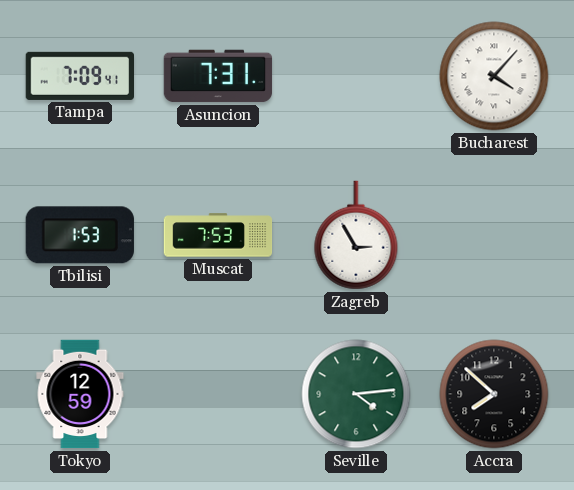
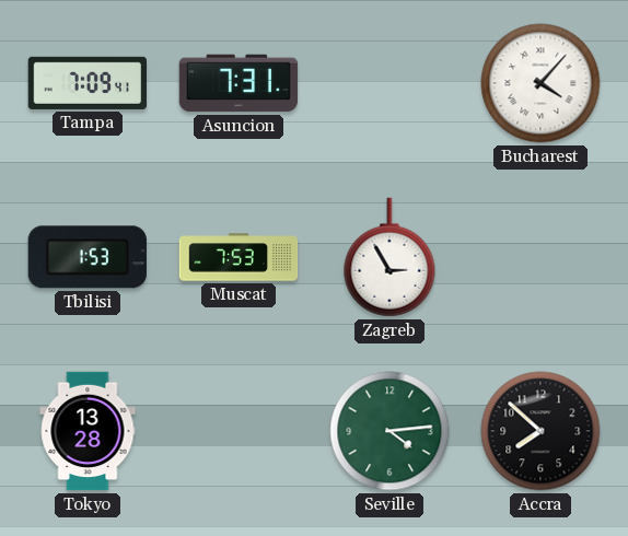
Tokyo: 12:59 -> 13:28
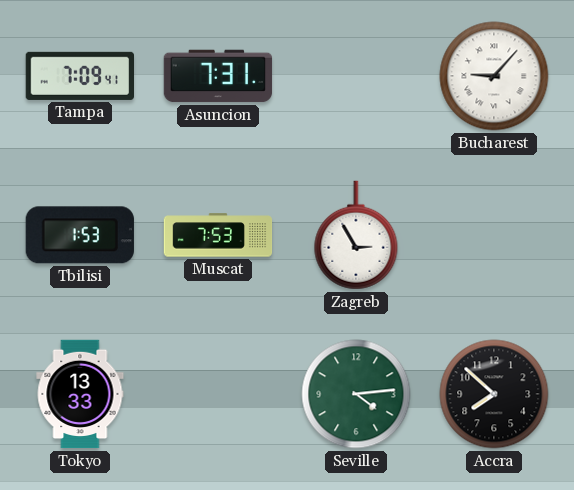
Bucharest: 4:07 -> 9:07
Tokyo: 13:28 -> 13:33
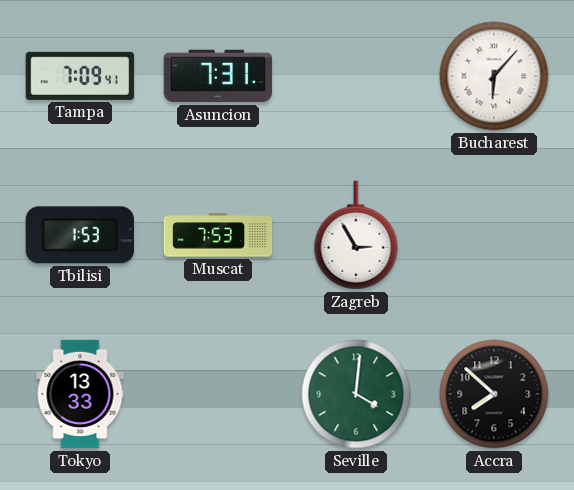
Bucharest: 9:07 -> 6:07
Seville: 4:14 -> 4:01
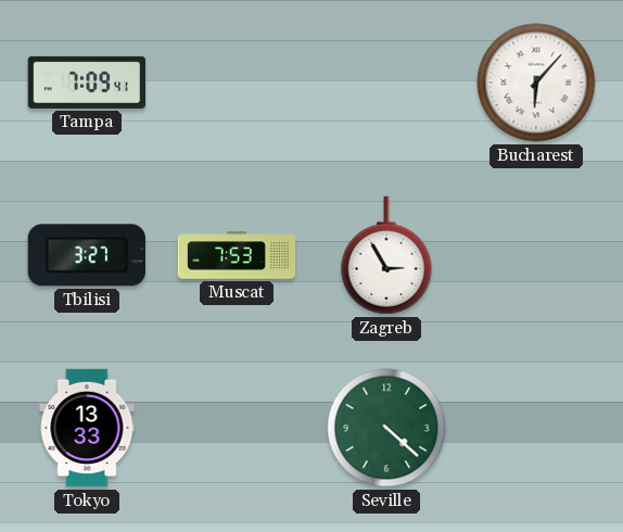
Asuncion: 7:31 -> none
Tbilisi: 1:53 -> 3:27
Seville: 4:01 -> 4:22
Accra: 7:52 -> none
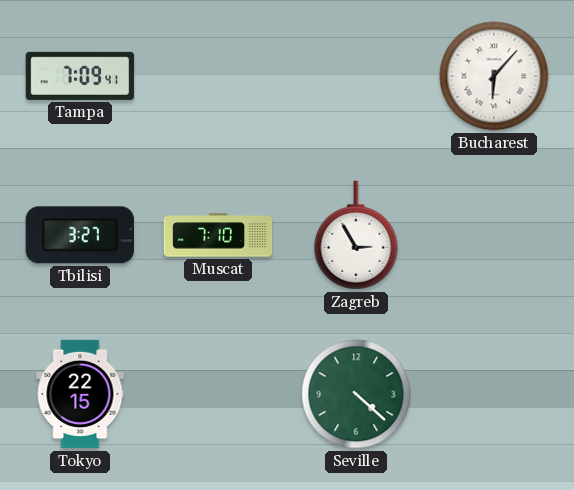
Muscat: 7:53 -> 7:10
Tokyo: 13:33 -> 22:15
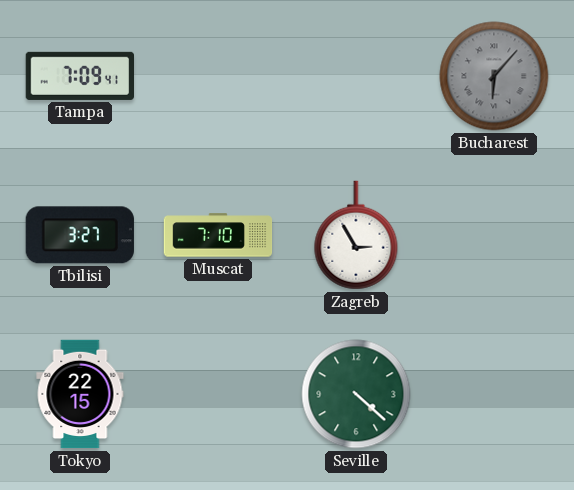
Bucharest dial: white -> grey
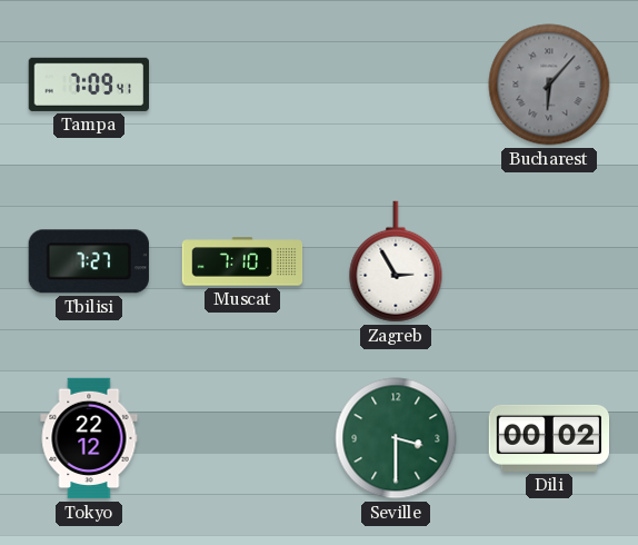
Tbilisi: 3:27 -> 7:27
Tokyo: 22:15 -> 22:12
Seville: 4:22 -> 3:30
Dili: none -> 00:02
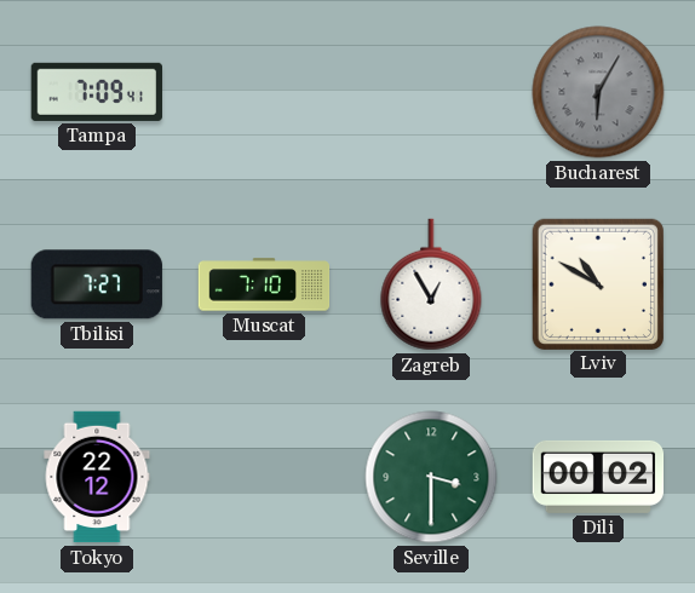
Bucharest: 6:07 -> 6:05
Zagreb: 2:55 -> 12:55
Lviv: none -> 10:50
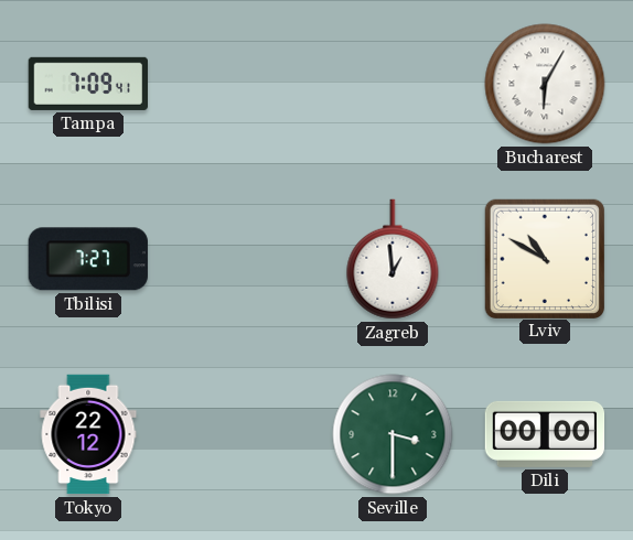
Bucharest dial: grey -> white
Muscat: 7:10 -> none
Zagreb: 12:55 -> 12:59
Dili: 00:02 -> 00:00
